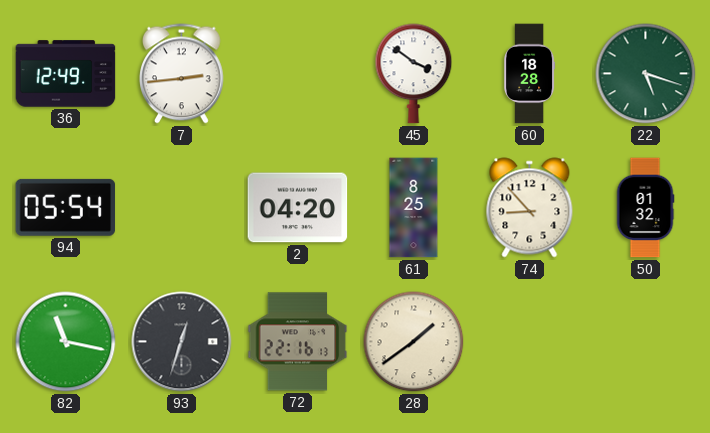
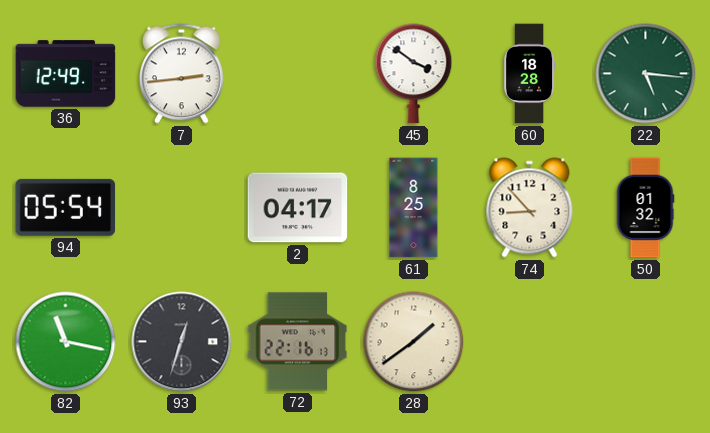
22: 5:18 -> 5:16
2: 04:20 -> 04:17
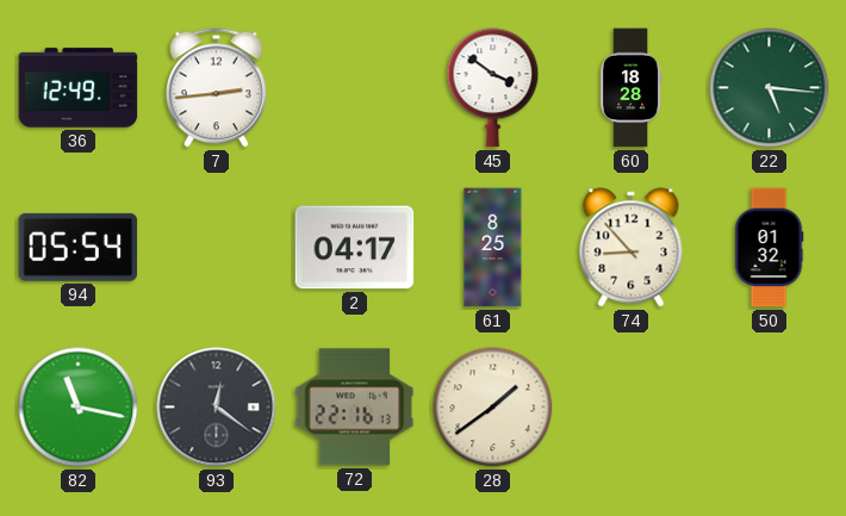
93: 12:33 -> 12:21
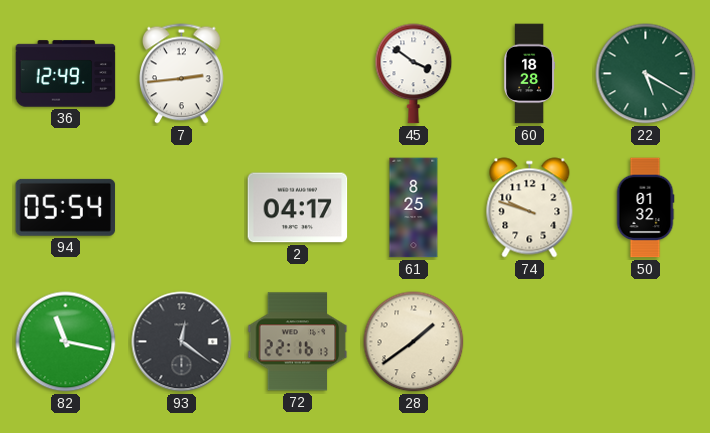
22: 5:16 -> 5:20
74: 8:53 -> 9:48
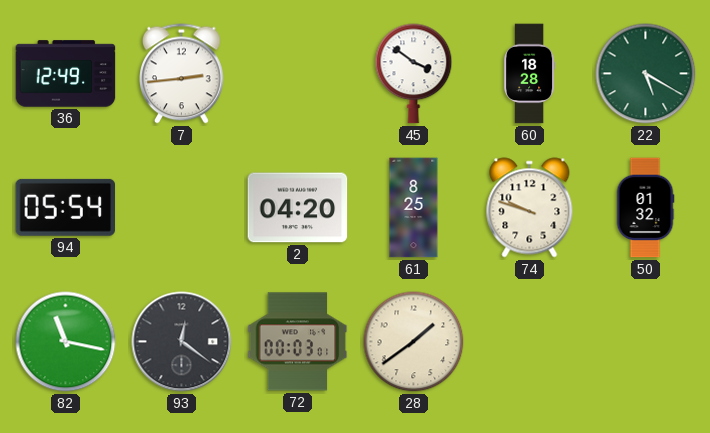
2: 04:17 -> 04:20
72: 22:16 -> 00:03
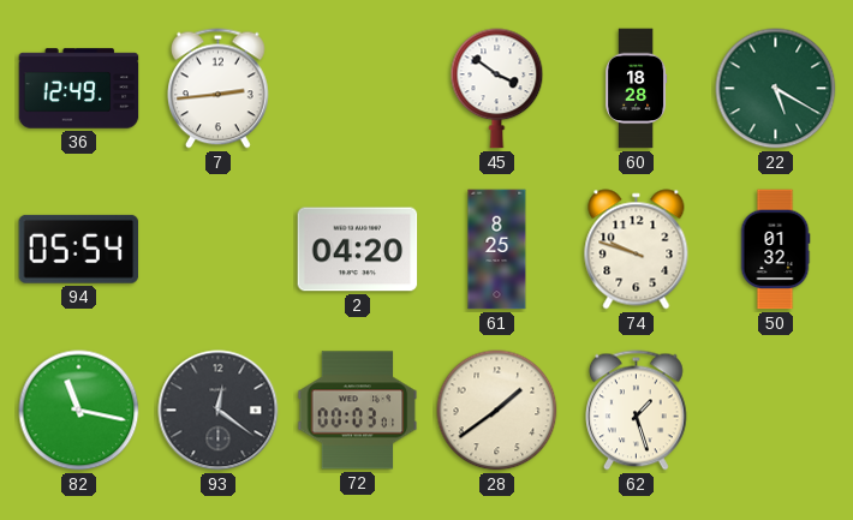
62: none -> 1:27
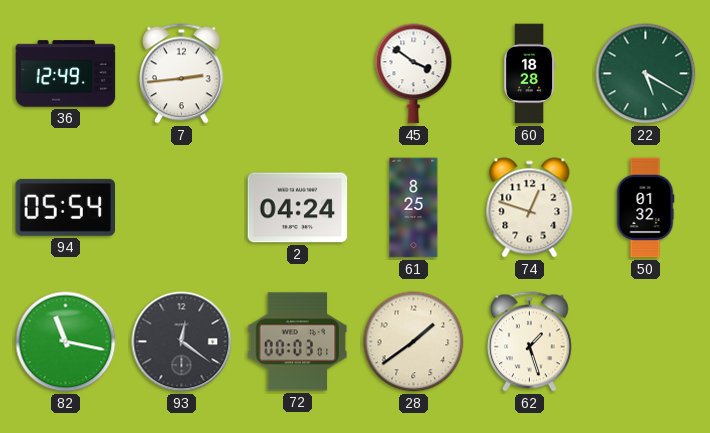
2: 04:20 -> 04:24
74: 9:48 -> 12:48
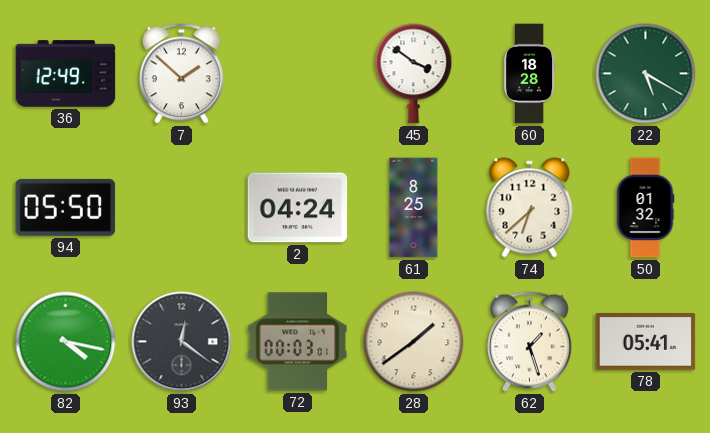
7: 2:44 -> 1:52
94: 05:54 -> 05:50
74: 12:48 -> 6:38
82: 11:17 -> 4:17
78: none -> 05:41
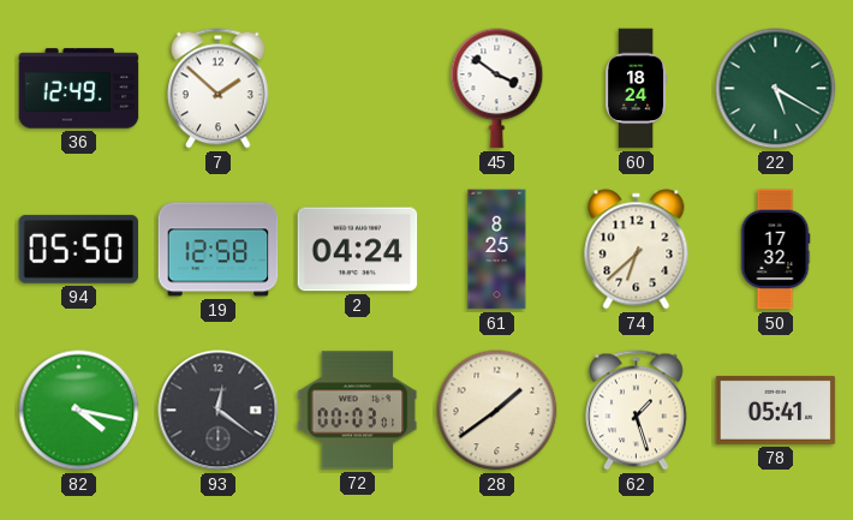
60: 18:28 -> 18:24
19: none -> 12:58
50: 01:32 -> 17:32
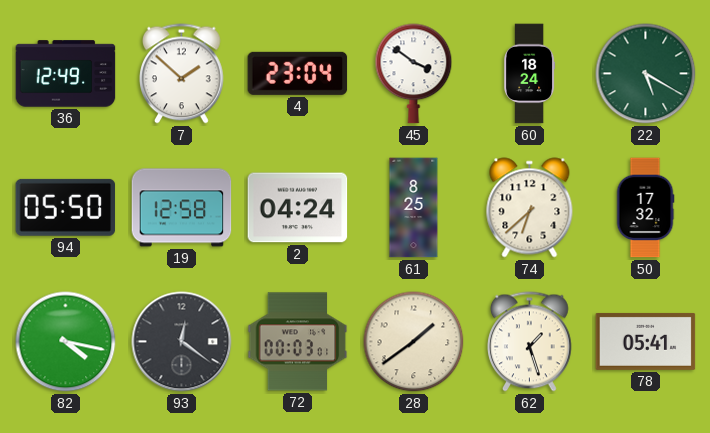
4: none -> 23:04
